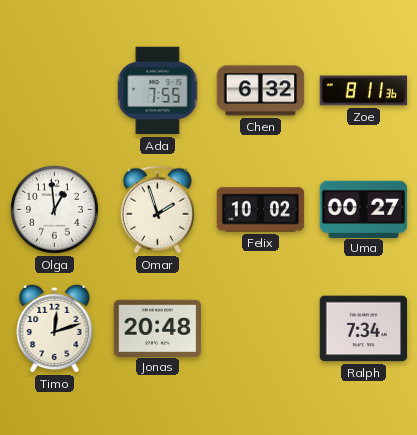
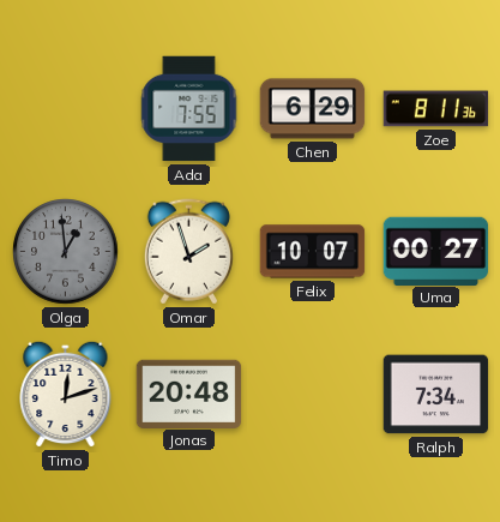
Chen: 6:32 -> 6:29
Olga dial: white -> grey
Felix: 10:02 -> 10:07
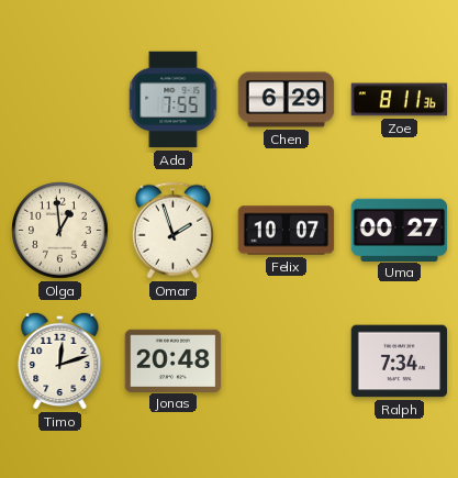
Olga dial: grey -> cream
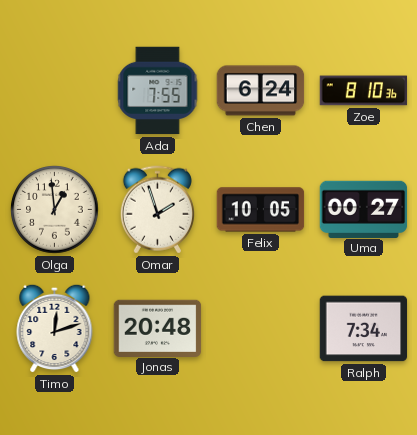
Chen: 6:29 -> 6:24
Zoe: 8:11 -> 8:10
Felix: 10:07 -> 10:05
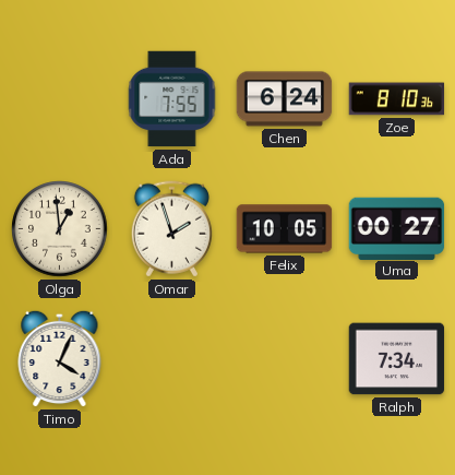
Timo: 12:12 -> 4:04
Jonas: 20:48 -> none
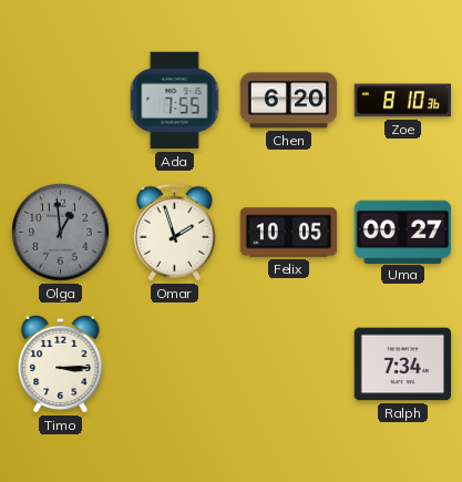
Chen: 6:24 -> 6:20
Olga dial: cream -> grey
Timo: 4:04 -> 3:15
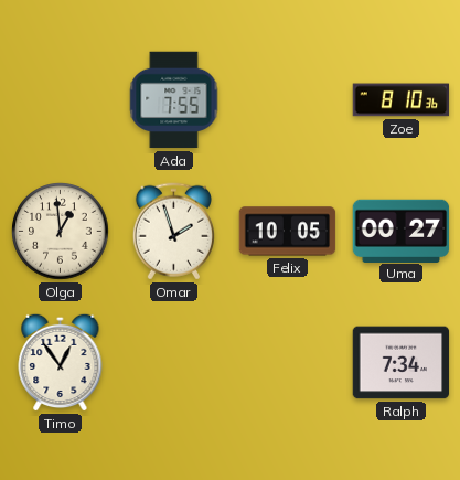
Chen: 6:20 -> none
Olga dial: grey -> cream
Timo: 3:15 -> 12:54
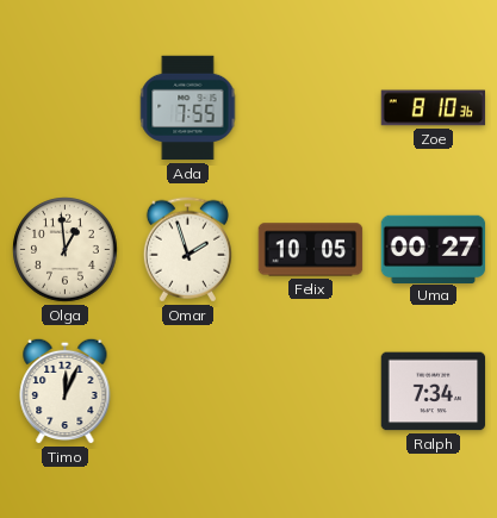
Timo: 12:54 -> 12:04
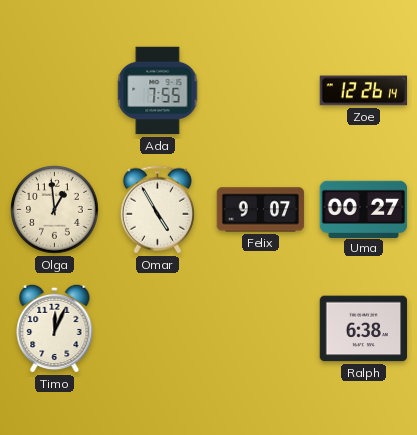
Zoe: 8:10 -> 12:26
Omar: 1:57 -> 4:55
Felix: 10:05 -> 9:07
Ralph: 7:34 -> 6:38
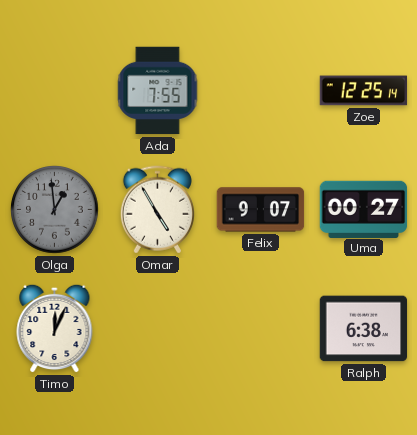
Zoe: 12:26 -> 12:25
Olga dial: cream -> grey
